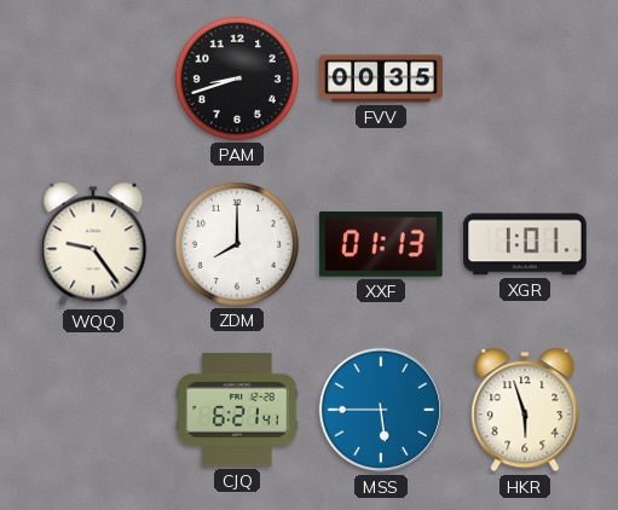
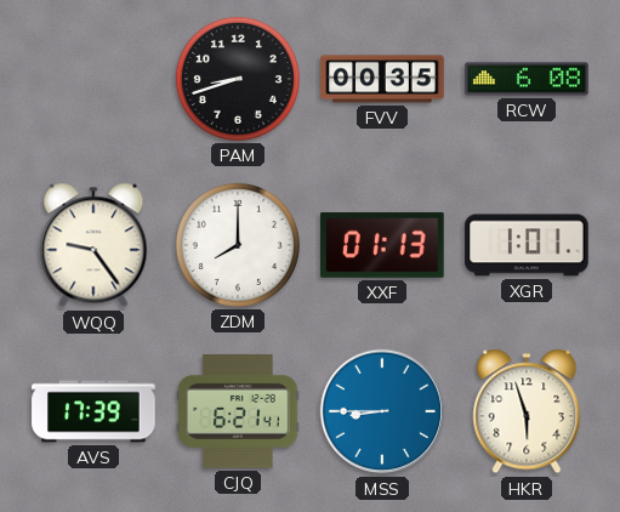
RCW: none -> 6:08
AVS: none -> 17:39
MSS: 5:45 -> 8:45
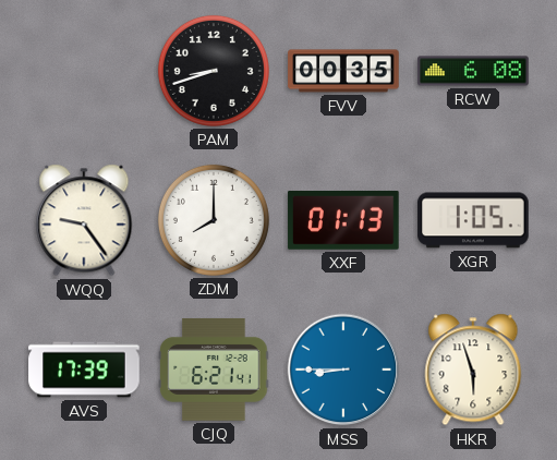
XGR: 1:01 -> 1:05
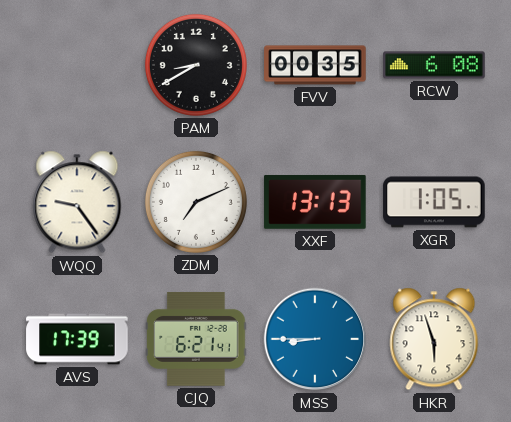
PAM: 8:42 -> 8:40
ZDM: 8:00 -> 7:11
XXF: 01:13 -> 13:13
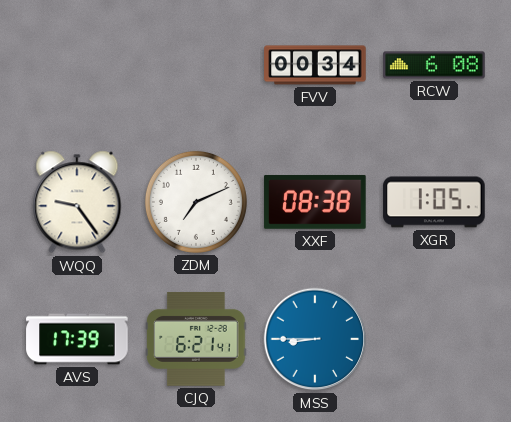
PAM: 8:40 -> none
FVV: 00:35 -> 00:34
XXF: 13:13 -> 08:38
HKR: 5:57 -> none
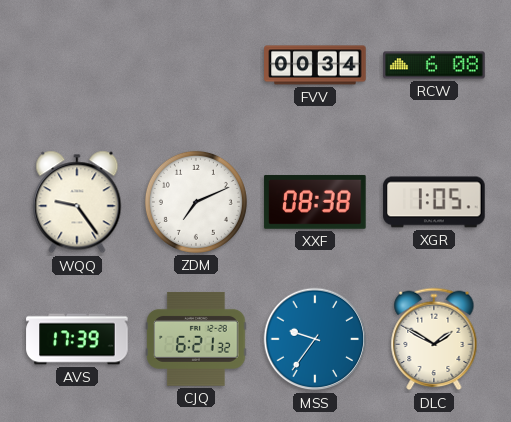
CJQ: 6:21:41 -> 6:21:32
MSS: 8:45 -> 9:36
DLC: none -> 1:50
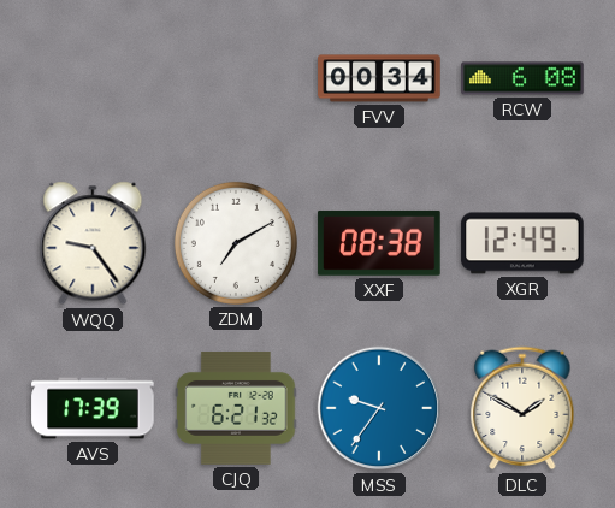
ZDM: 7:11 -> 7:10
XGR: 1:05 -> 12:49
